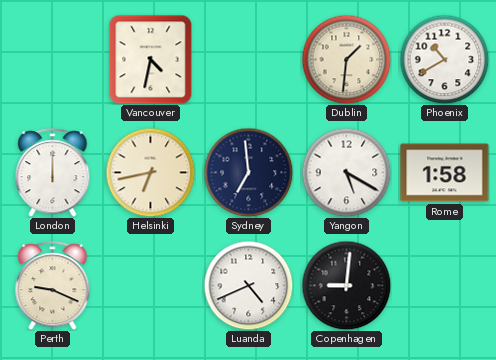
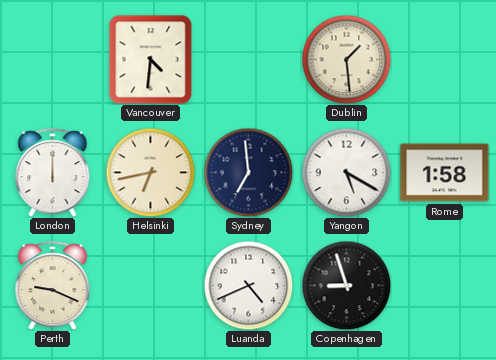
Vancouver: 4:32 -> 4:31
Dublin: 1:31 -> 1:29
Phoenix: 10:40 -> none
Copenhagen: 9:01 -> 8:57
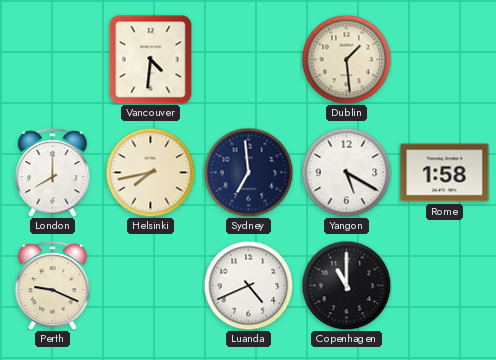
London: 12:00 -> 8:00
Helsinki: 6:43 -> 7:43
Copenhagen: 8:57 -> 11:00
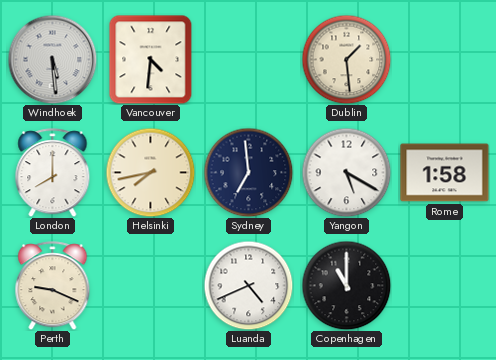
Windhoek: none -> 5:29
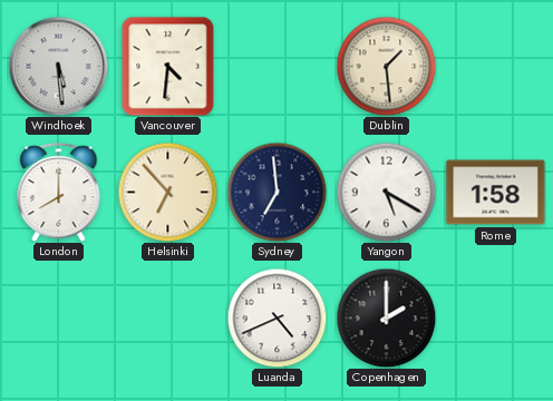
Helsinki: 7:43 -> 6:53
Perth: 9:19 -> none
Copenhagen: 11:00 -> 2:00
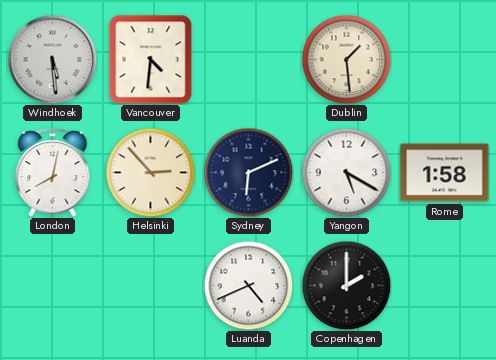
London: 8:00 -> 8:02
Helsinki: 6:53 -> 2:53
Sydney: 6:59 -> 6:11
